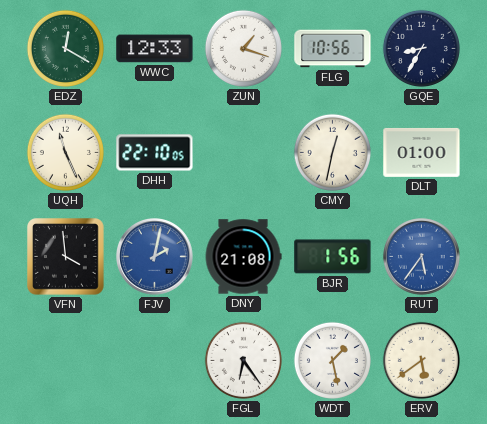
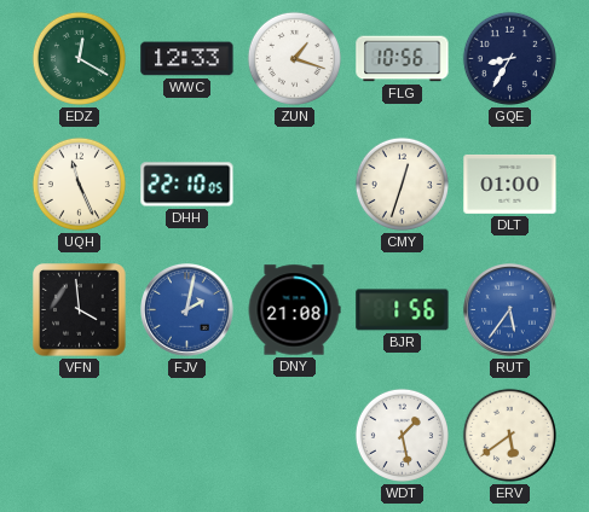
CMY: 12:32 -> 12:33
FGL: 6:24 -> none
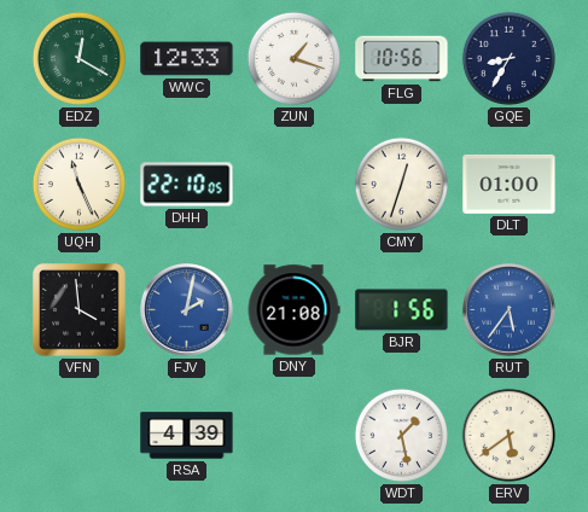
RSA: none -> 4:39
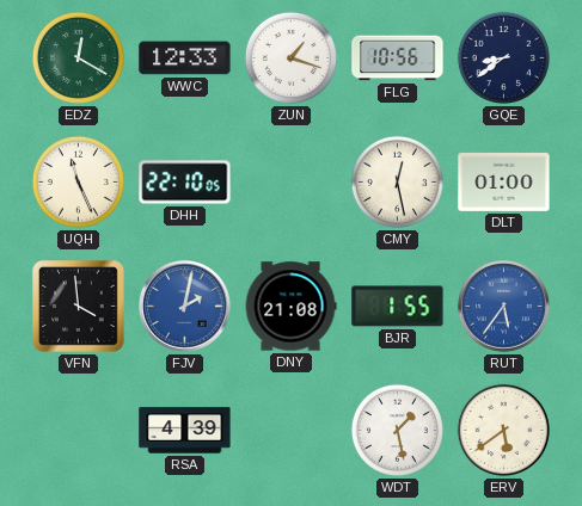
GQE: 8:35 -> 8:39
CMY: 12:33 -> 12:28
BJR: 1:56 -> 1:55
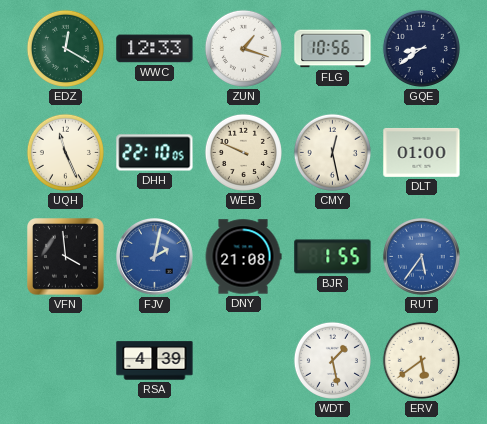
WEB: none -> 9:49
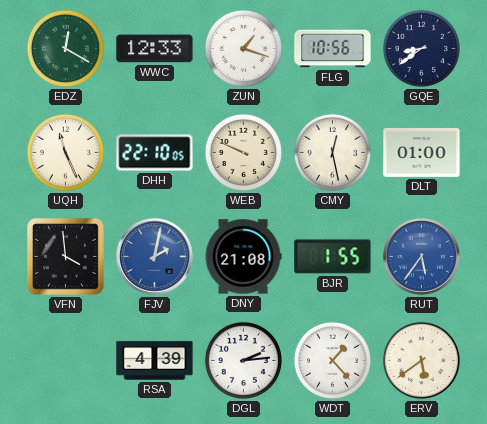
DGL: none -> 2:14
WDT: 1:28 -> 1:23
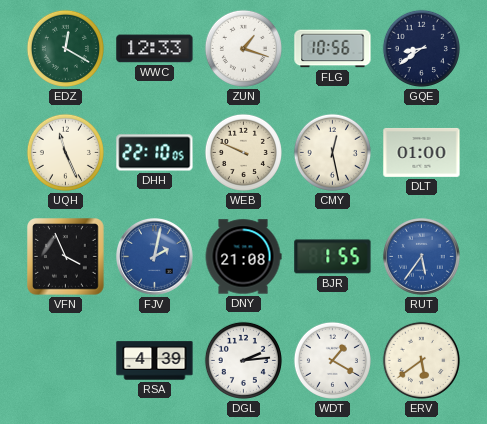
VFN: 3:59 -> 3:56
WDT: 1:23 -> 1:20
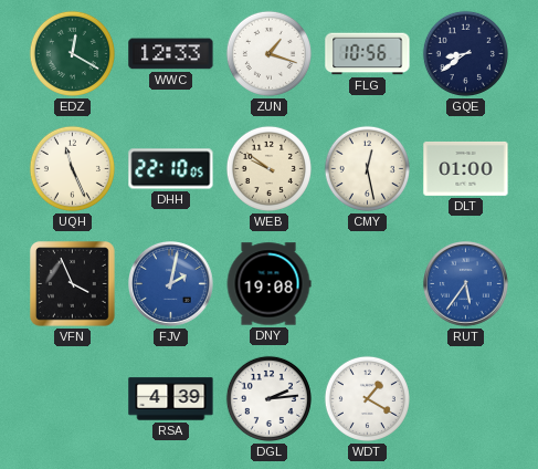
WEB: 9:49 -> 9:51
DNY: 21:08 -> 19:08
BJR: 1:55 -> none
ERV: 5:39 -> none
